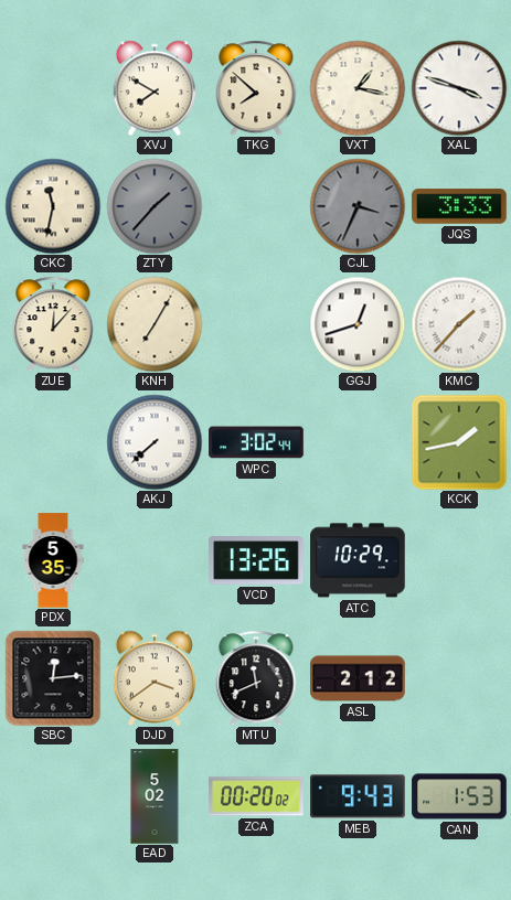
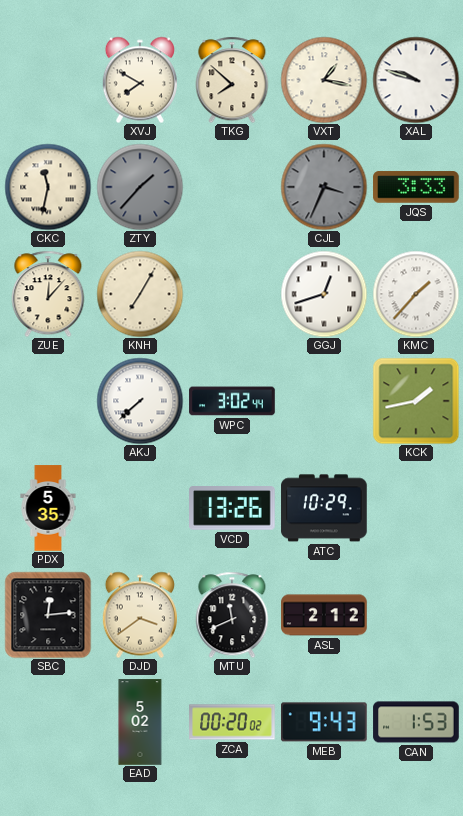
XAL: 3:48 -> 9:48
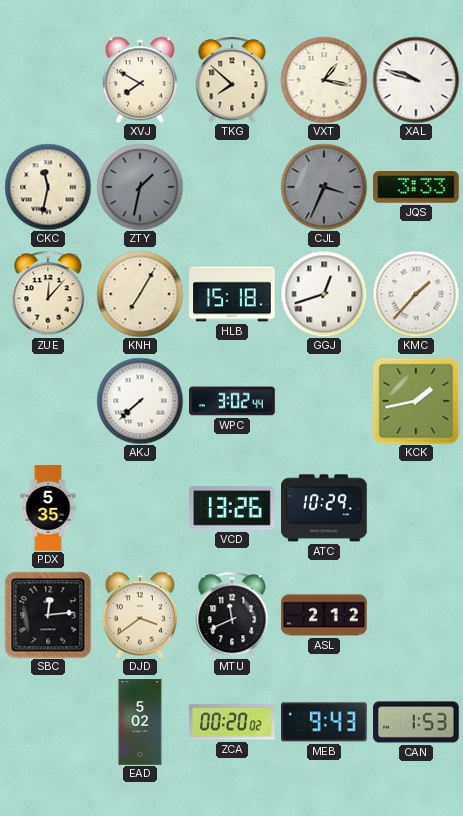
ZTY: 1:37 -> 1:32
HLB: none -> 15:18
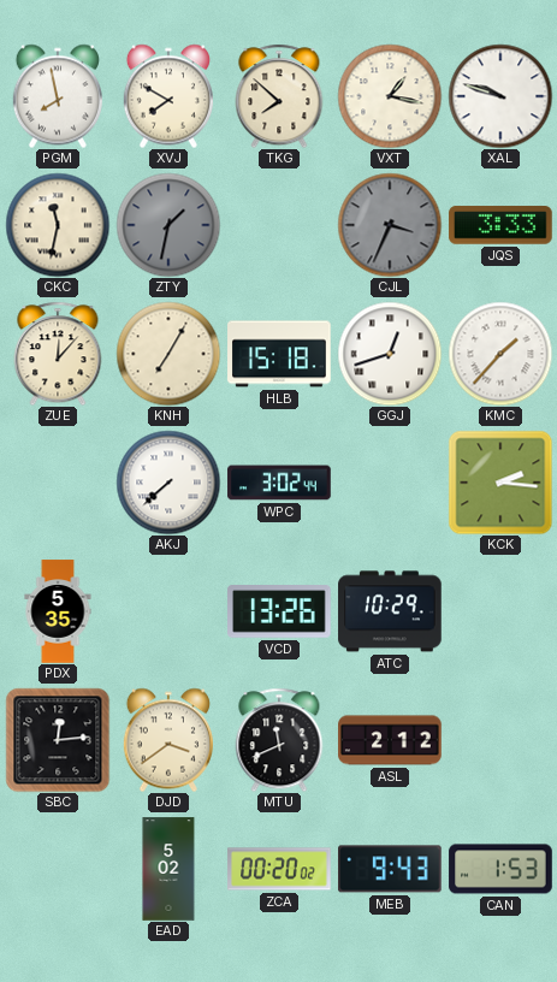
PGM: none -> 7:58
KCK: 1:43 -> 2:16
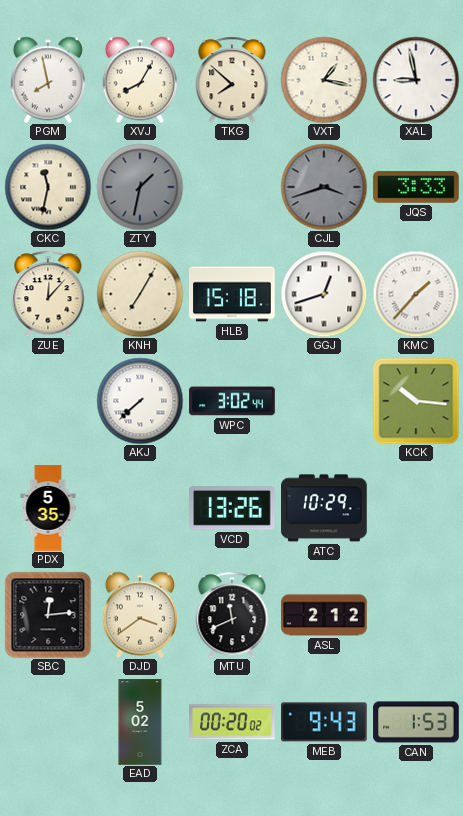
XVJ: 7:50 -> 8:05
XAL: 9:48 -> 8:58
CJL: 3:34 -> 3:42
KCK: 2:16 -> 10:16
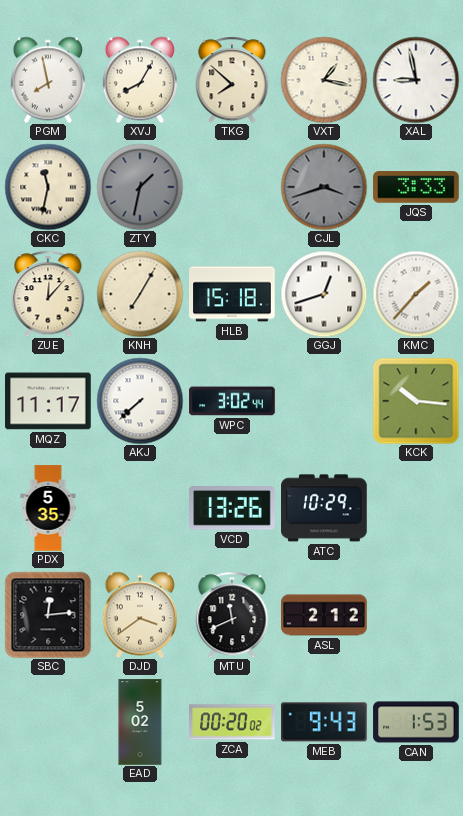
MQZ: none -> 11:17
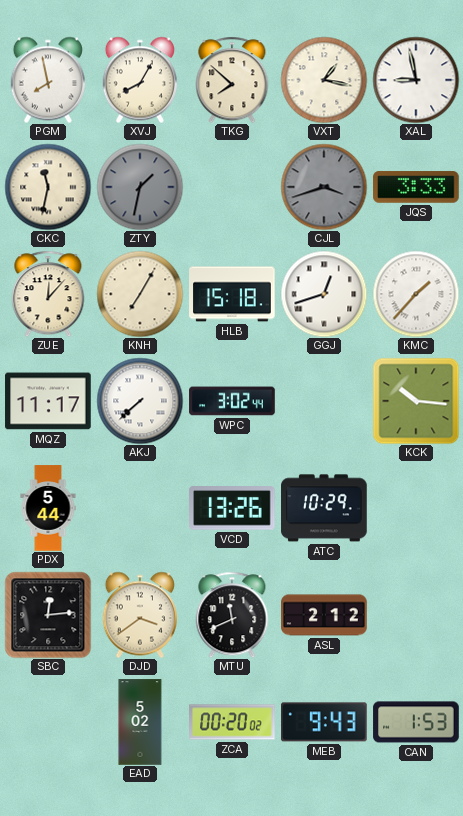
PDX: 5:35 -> 5:44
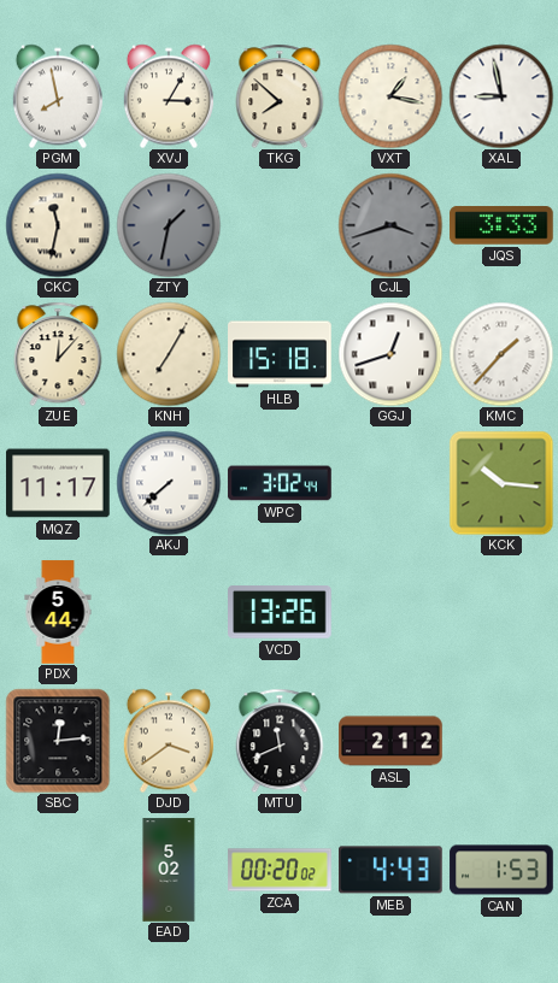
XVJ: 8:05 -> 3:05
ATC: 10:29 -> none
MEB: 9:43 -> 4:43
